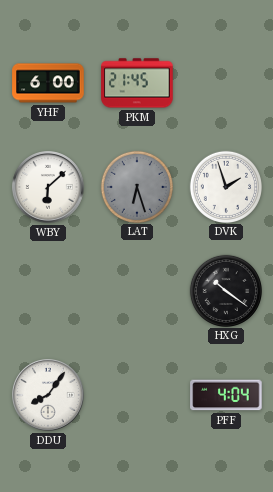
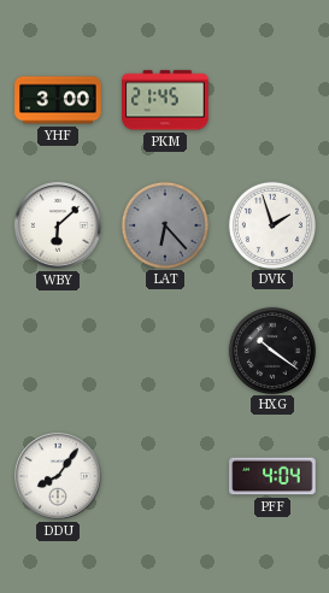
YHF: 6:00 -> 3:00
LAT: 6:27 -> 6:23
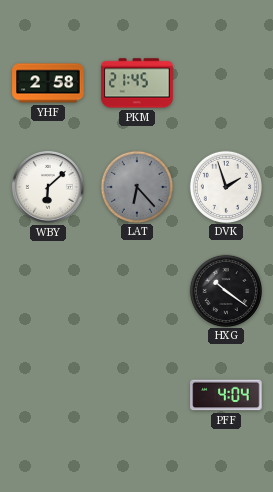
YHF: 3:00 -> 2:58
DDU: 8:06 -> none
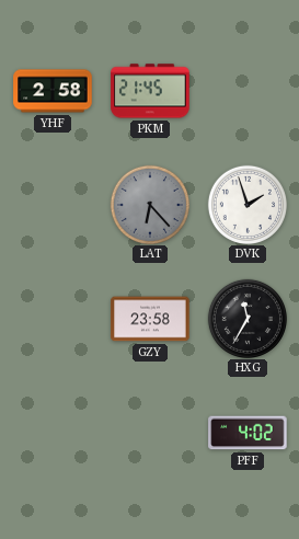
WBY: 6:08 -> none
GZY: none -> 23:58
HXG: 10:21 -> 11:35
PFF: 4:04 -> 4:02
